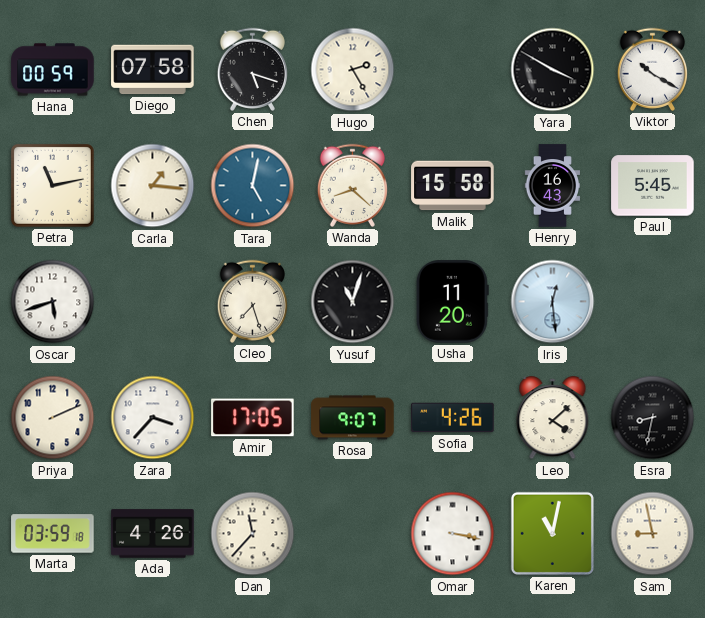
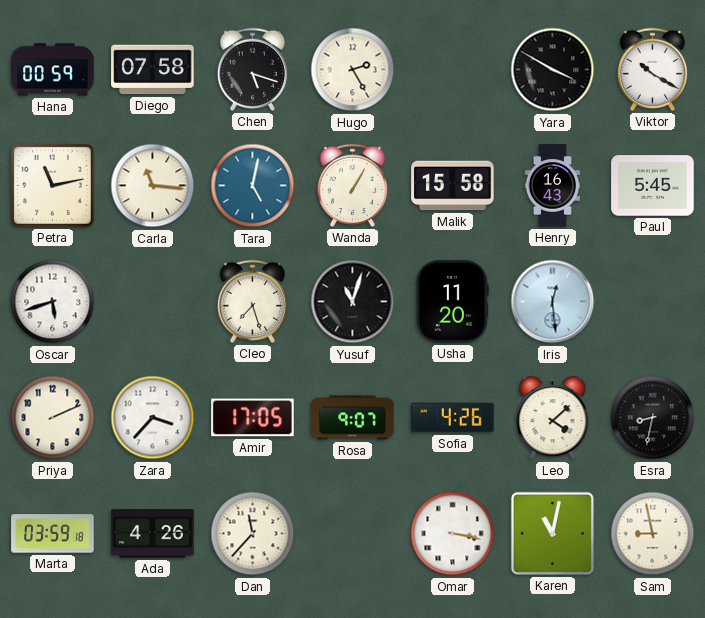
Carla: 1:16 -> 11:16
Wanda: 8:22 -> 1:05
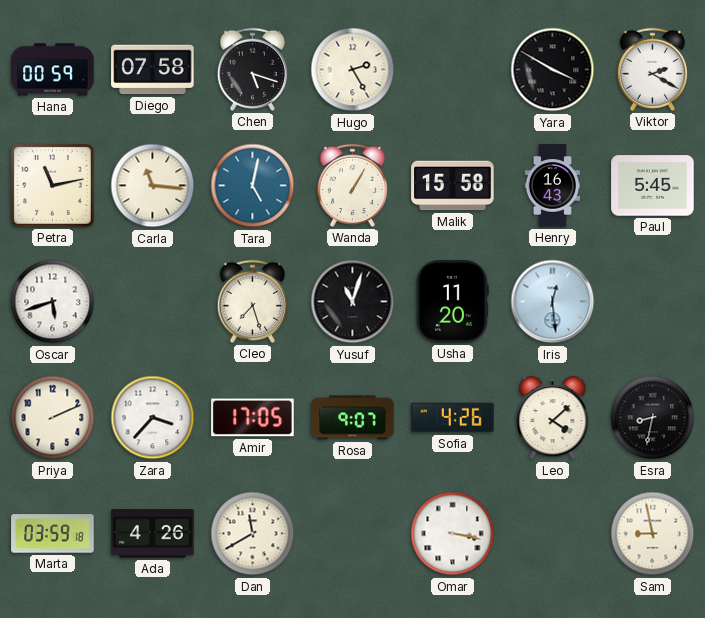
Viktor: 10:20 -> 2:20
Dan: 11:37 -> 11:40
Karen: 11:02 -> none
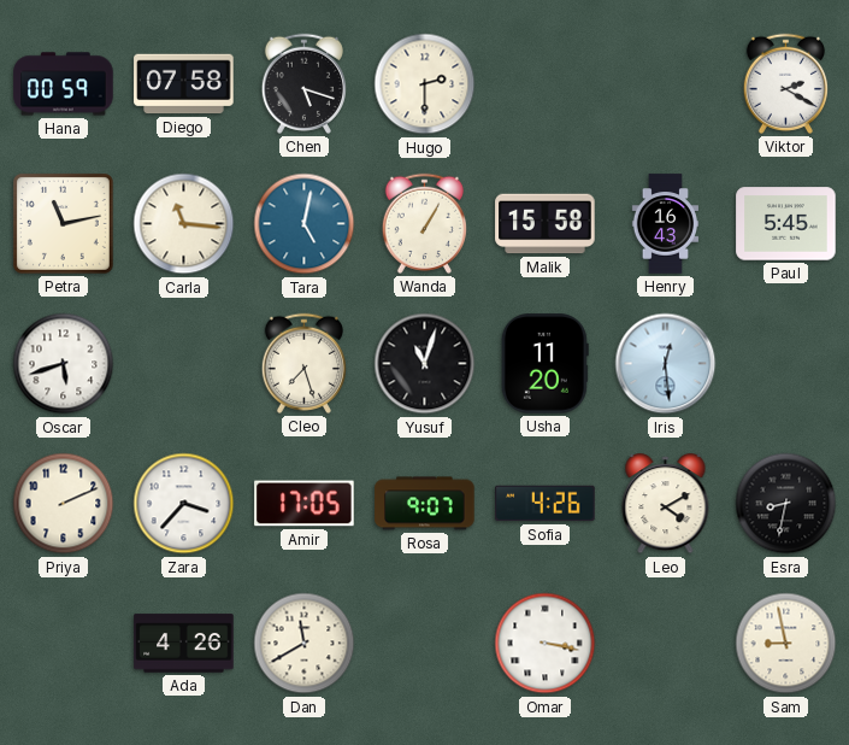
Hugo: 2:25 -> 2:30
Yara: 3:50 -> none
Leo: 4:08 -> 4:10
Marta: 03:59 -> none
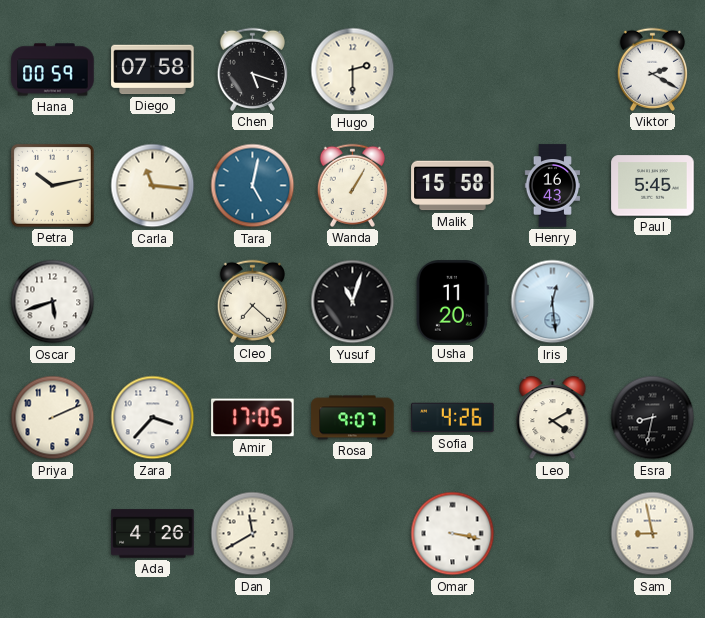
Petra: 11:13 -> 10:13
Cleo: 7:27 -> 7:22
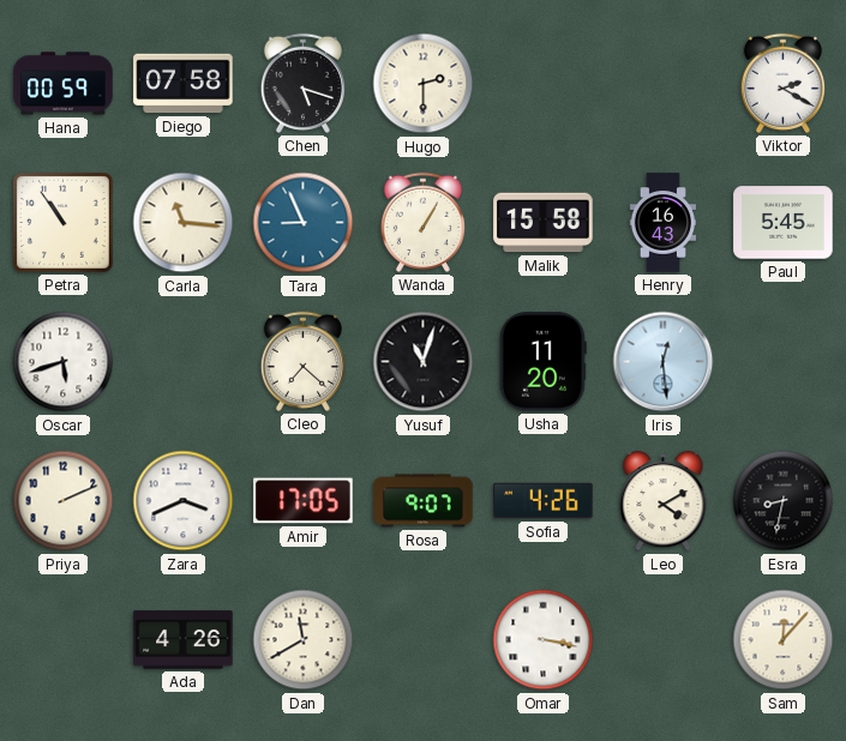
Petra: 10:13 -> 10:54
Tara: 5:02 -> 8:56
Zara: 3:37 -> 3:41
Sam: 8:58 -> 12:07
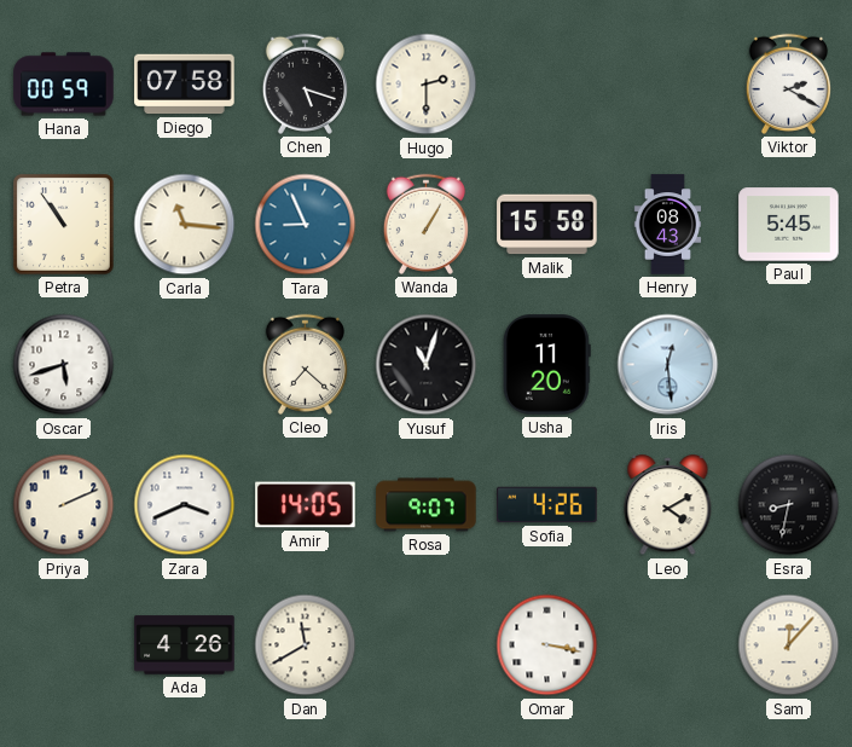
Henry: 16:43 -> 08:43
Amir: 17:05 -> 14:05
